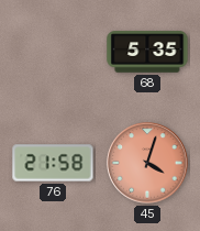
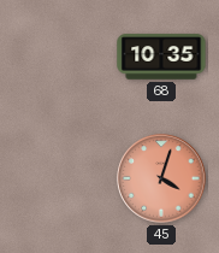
68: 5:35 -> 10:35
76: 21:58 -> none
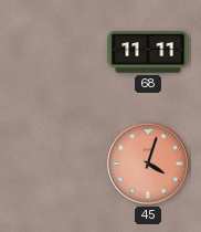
68: 10:35 -> 11:11
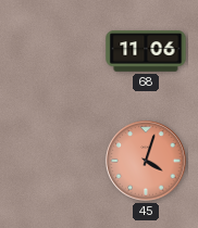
68: 11:11 -> 11:06
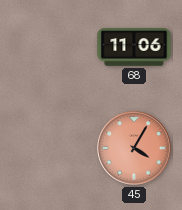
45: 4:03 -> 4:05
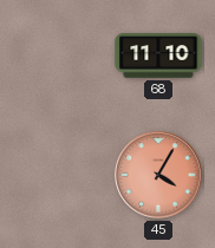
68: 11:06 -> 11:10
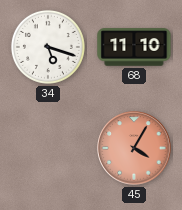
34: none -> 5:18
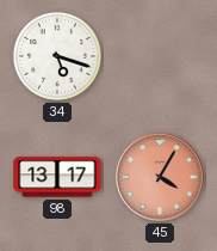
68: 11:10 -> none
98: none -> 13:17
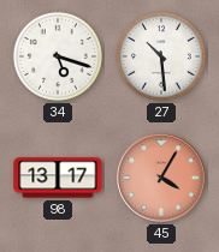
27: none -> 10:29
